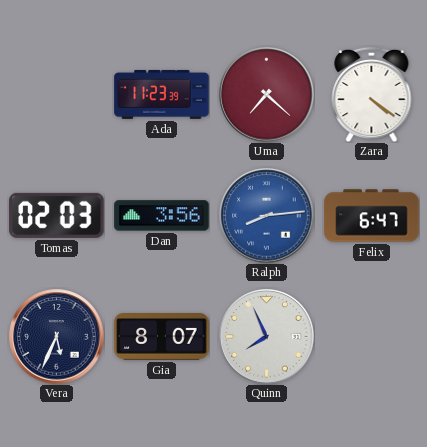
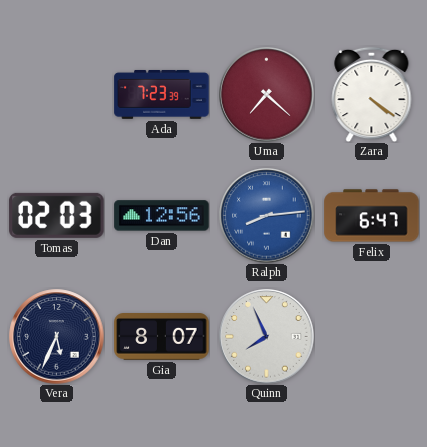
Ada: 11:23 -> 7:23
Dan: 3:56 -> 12:56
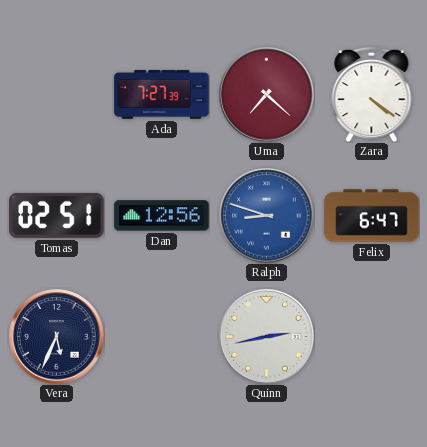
Ada: 7:23 -> 7:27
Tomas: 02:03 -> 02:51
Ralph: 8:14 -> 8:48
Gia: 8:07 -> none
Quinn: 7:56 -> 2:43
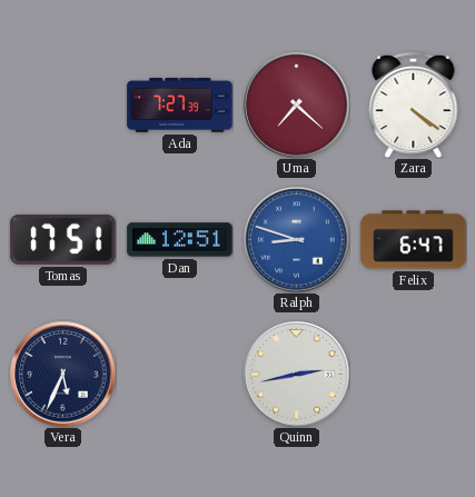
Tomas: 02:51 -> 17:51
Dan: 12:56 -> 12:51
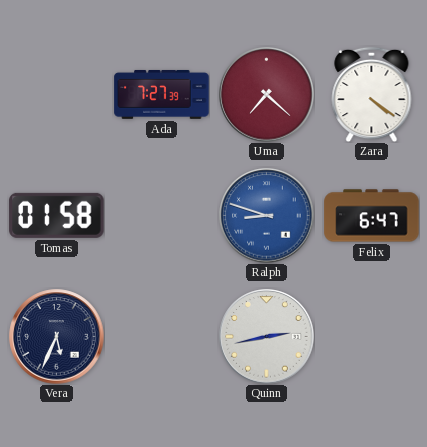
Tomas: 17:51 -> 01:58
Dan: 12:51 -> none
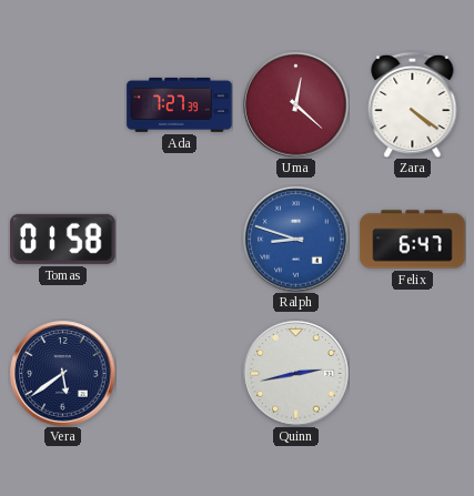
Uma: 7:22 -> 12:22
Vera: 5:34 -> 5:39
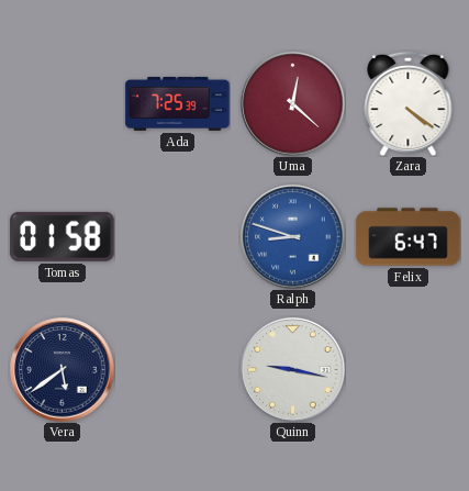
Ada: 7:27 -> 7:25
Quinn: 2:43 -> 9:17
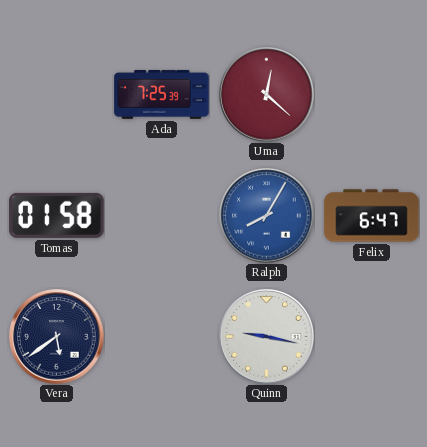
Zara: 4:21 -> none
Ralph: 8:48 -> 8:05
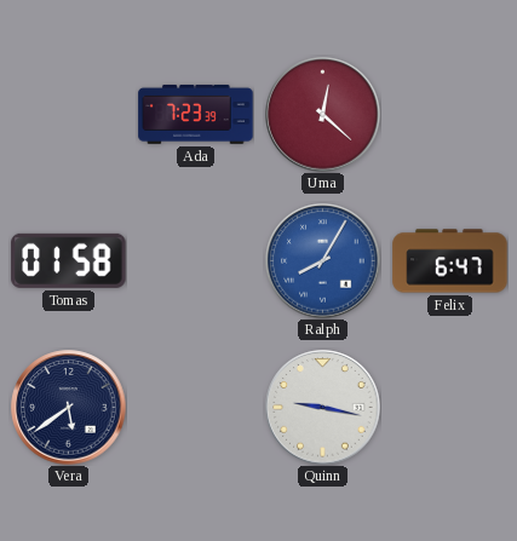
Ada: 7:25 -> 7:23
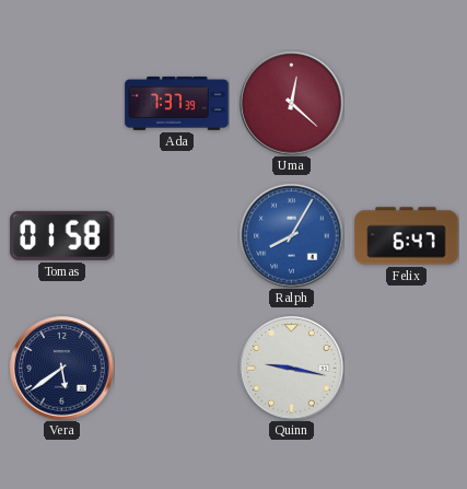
Ada: 7:23 -> 7:37
